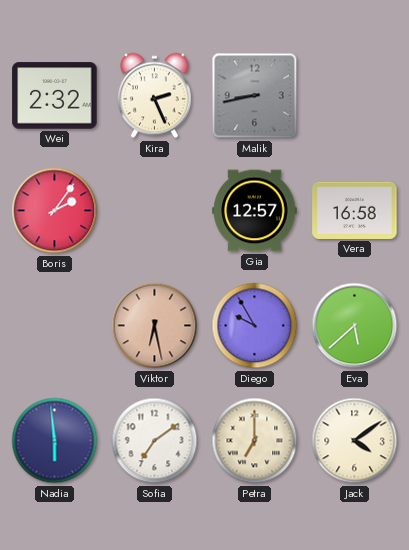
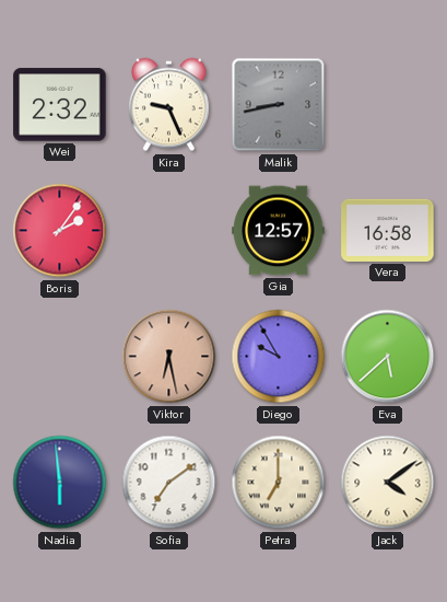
Kira: 2:26 -> 9:26
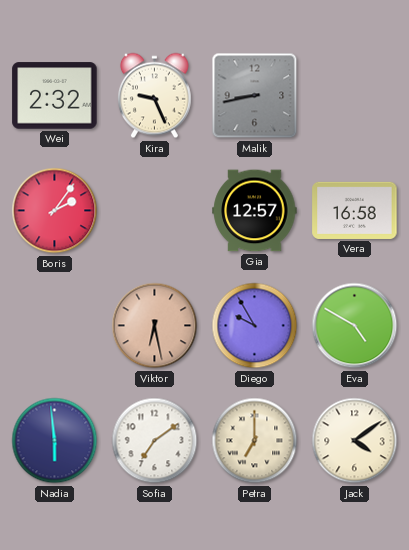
Eva: 5:38 -> 4:50
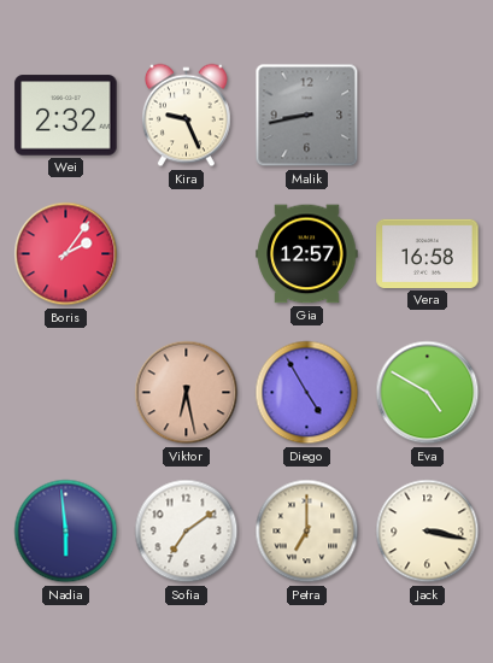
Diego: 9:55 -> 4:55
Jack: 4:09 -> 3:17
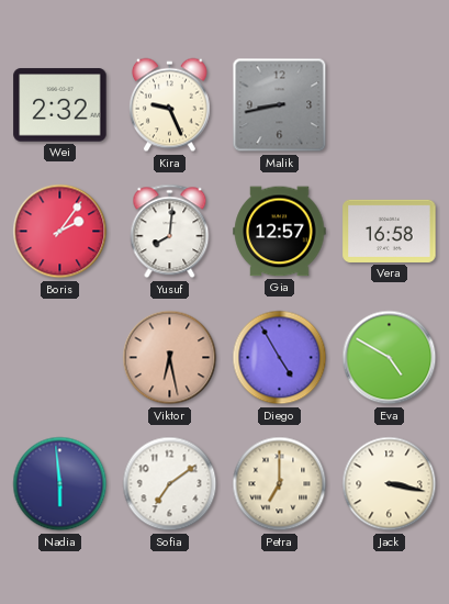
Yusuf: none -> 8:01
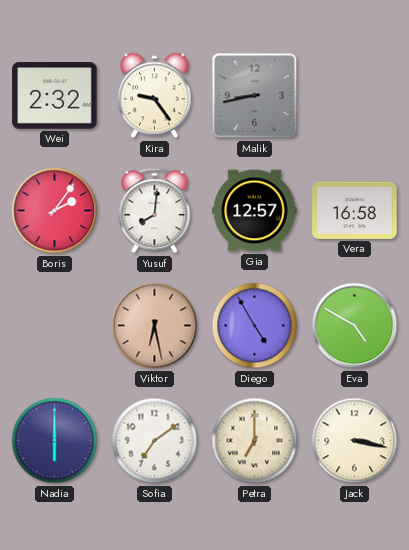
Kira: 9:26 -> 9:24
Nadia: 5:59 -> 6:00
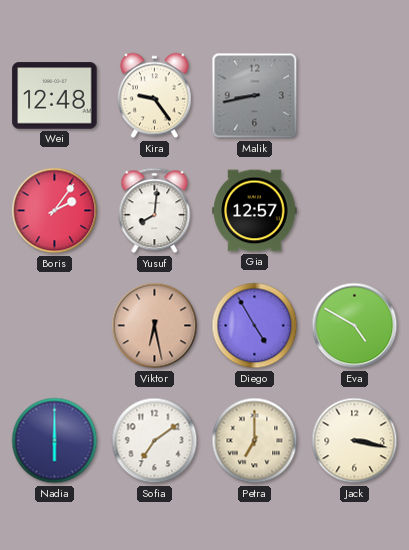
Wei: 2:32 -> 12:48
Vera: 16:58 -> none
